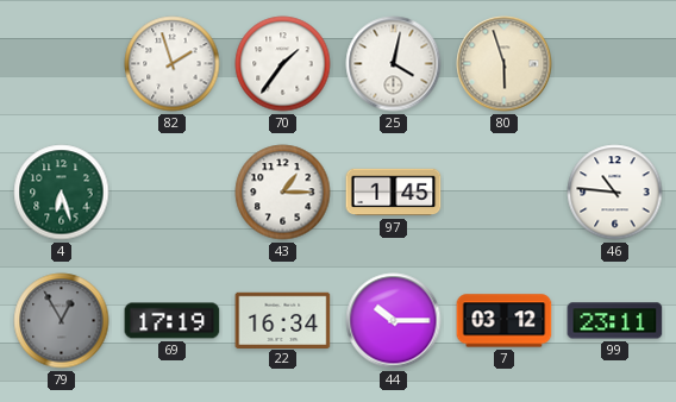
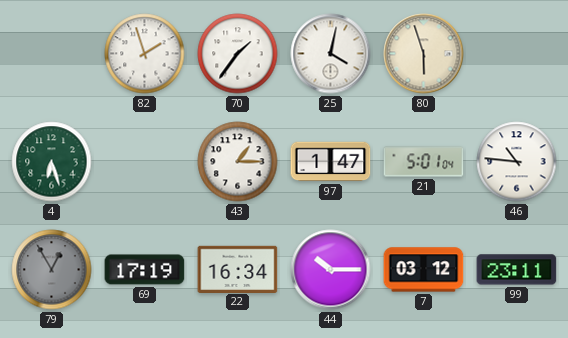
97: 1:45 -> 1:47
21: none -> 5:01
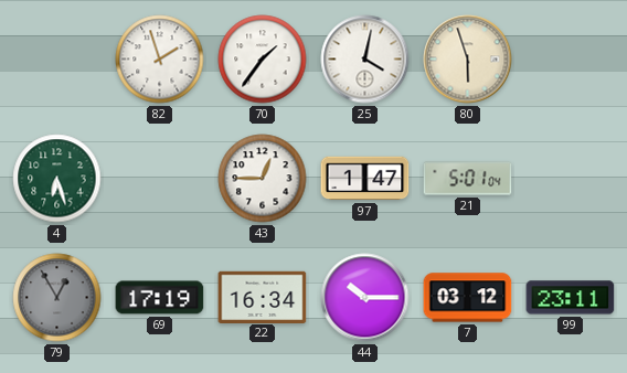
43: 1:15 -> 12:45
46: 10:46 -> none
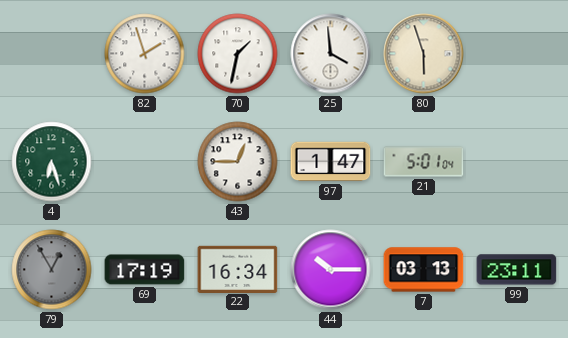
70: 1:36 -> 1:32
25: 4:02 -> 3:59
7: 03:12 -> 03:13
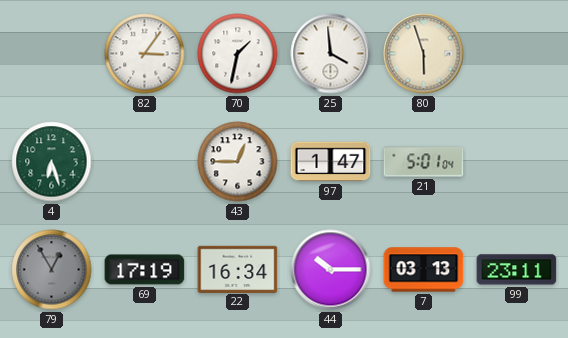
82: 1:57 -> 3:06
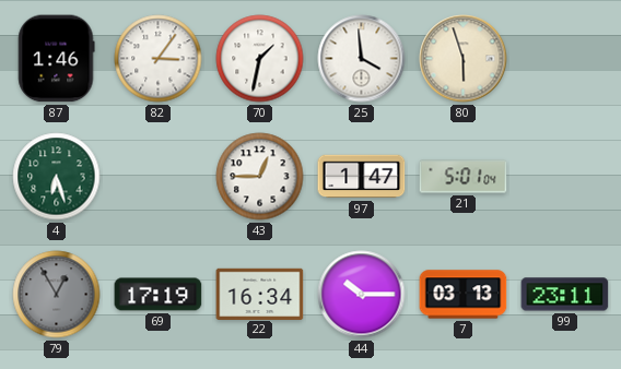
87: none -> 1:46
